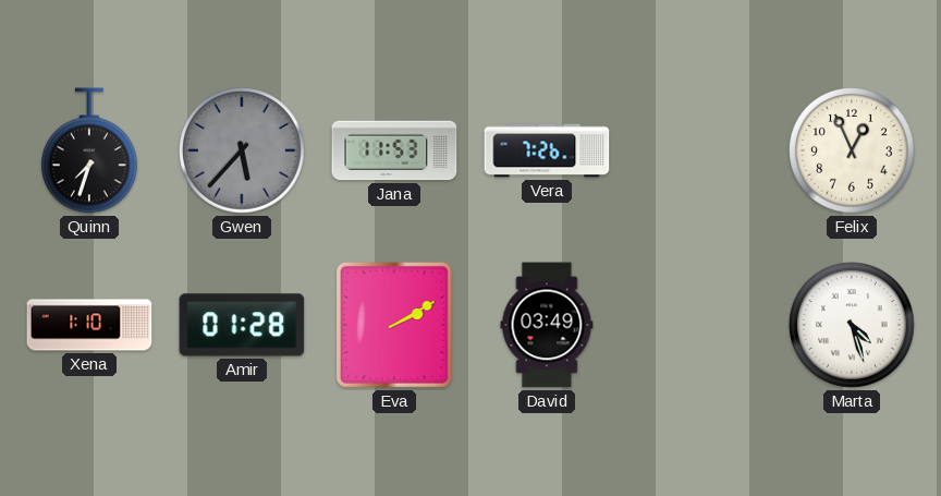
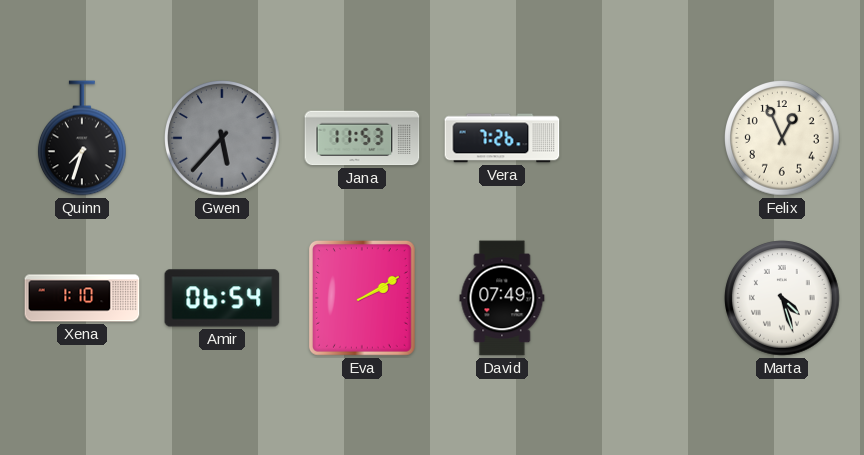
Amir: 01:28 -> 06:54
David: 03:49 -> 07:49
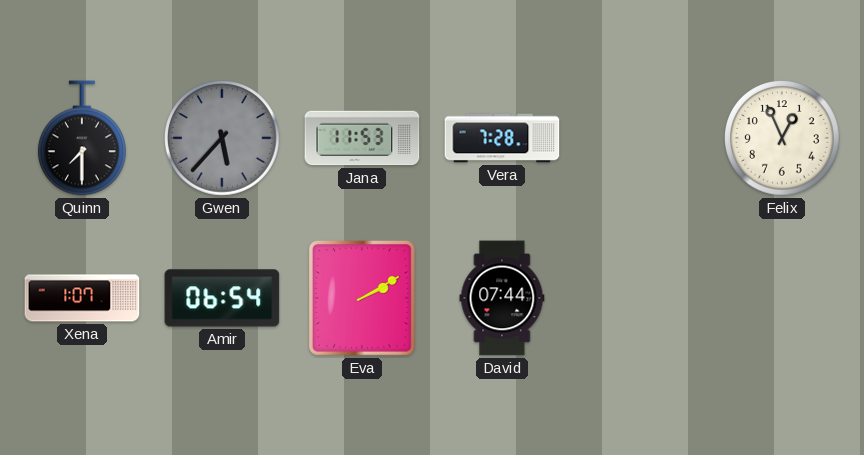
Quinn: 7:33 -> 7:30
Vera: 7:26 -> 7:28
Xena: 1:10 -> 1:07
David: 07:49 -> 07:44
Marta: 4:27 -> none
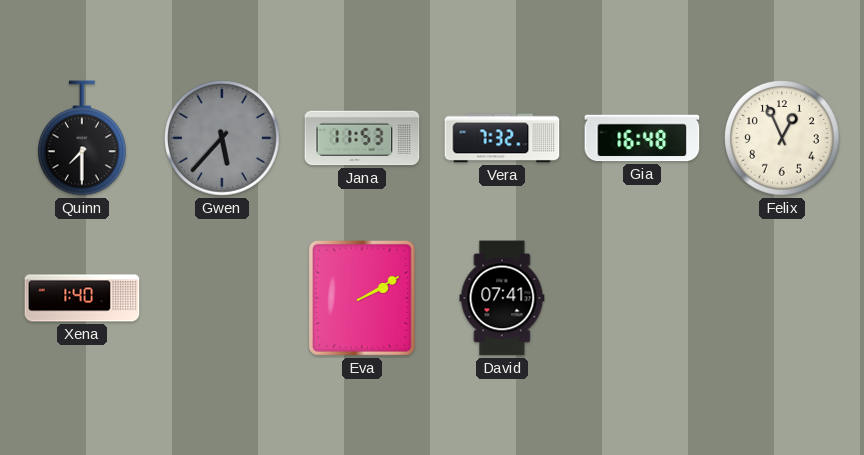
Vera: 7:28 -> 7:32
Gia: none -> 16:48
Xena: 1:07 -> 1:40
Amir: 06:54 -> none
David: 07:44 -> 07:41
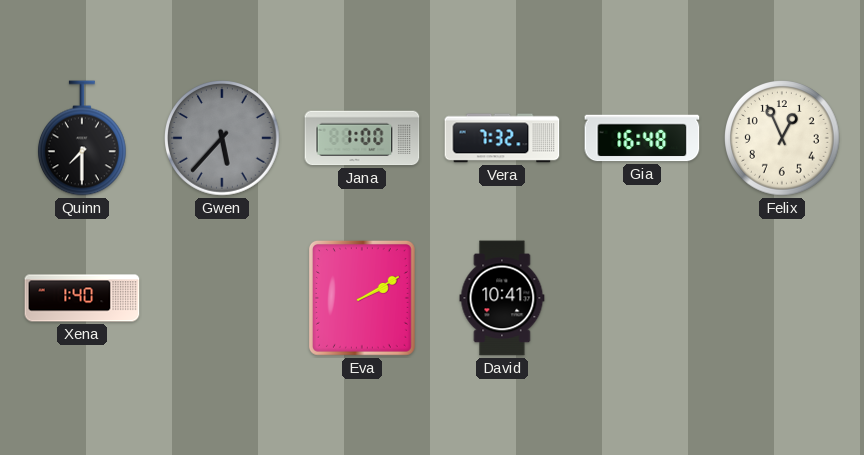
Jana: 11:53 -> 1:00
David: 07:41 -> 10:41
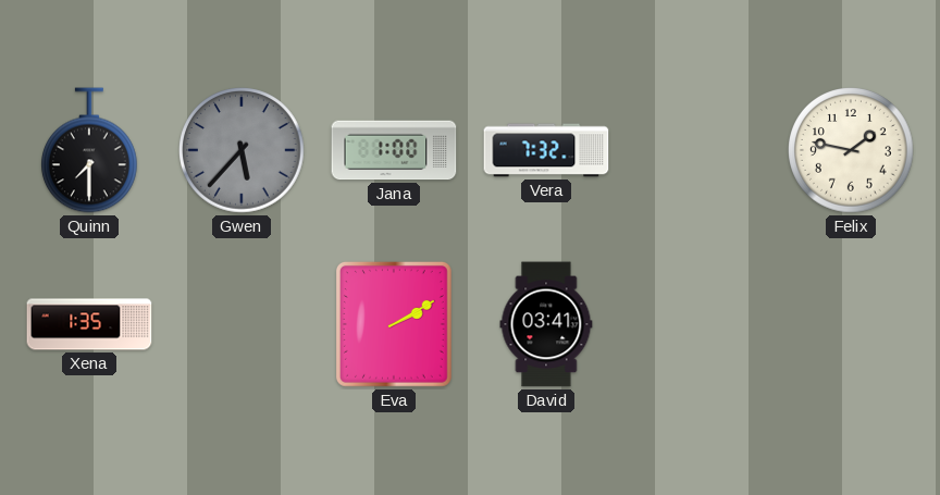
Gia: 16:48 -> none
Felix: 12:56 -> 1:47
Xena: 1:40 -> 1:35
David: 10:41 -> 03:41
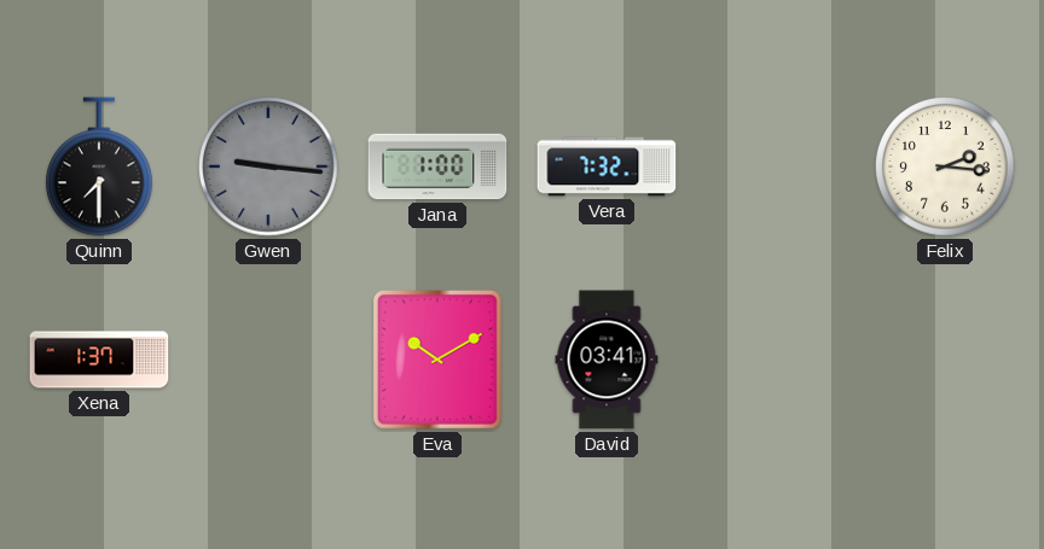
Gwen: 5:37 -> 9:16
Felix: 1:47 -> 2:16
Xena: 1:35 -> 1:37
Eva: 2:10 -> 10:10
